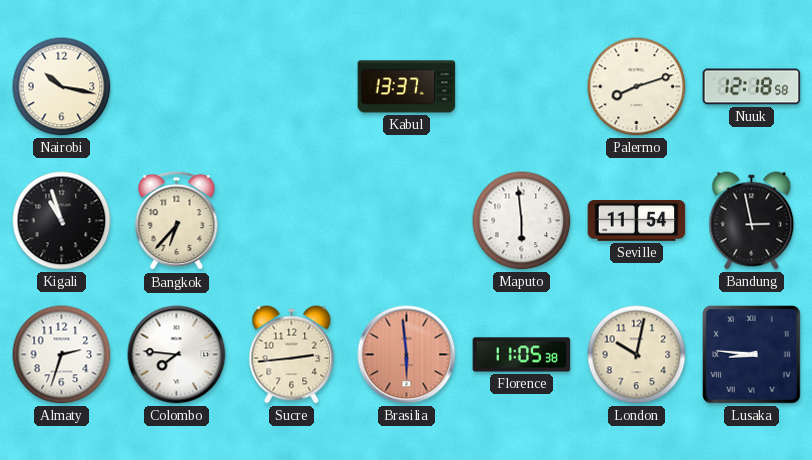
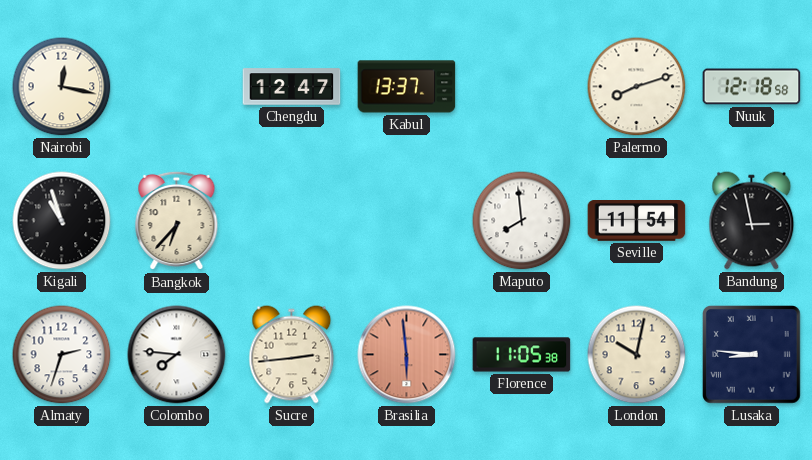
Nairobi: 10:17 -> 12:17
Chengdu: none -> 12:47
Maputo: 5:59 -> 7:59
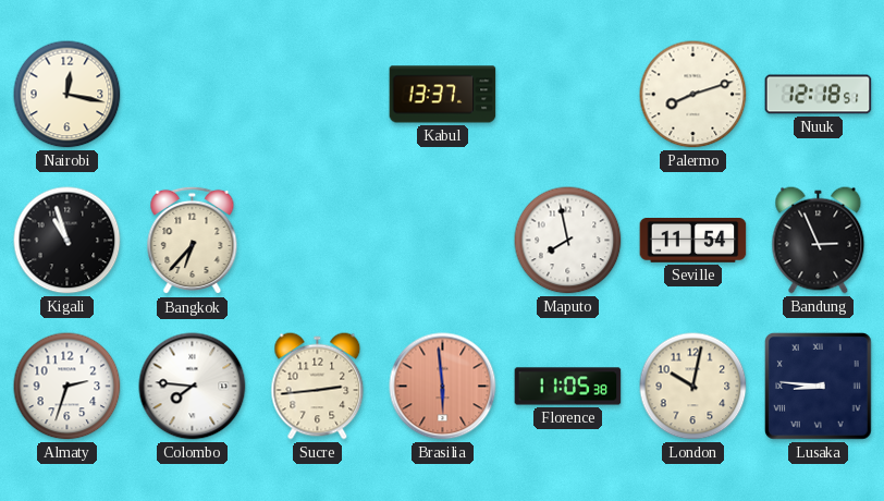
Chengdu: 12:47 -> none
Nuuk: 12:18:58 -> 12:18:51
Maputo: 7:59 -> 7:58
Bandung: 2:58 -> 2:56
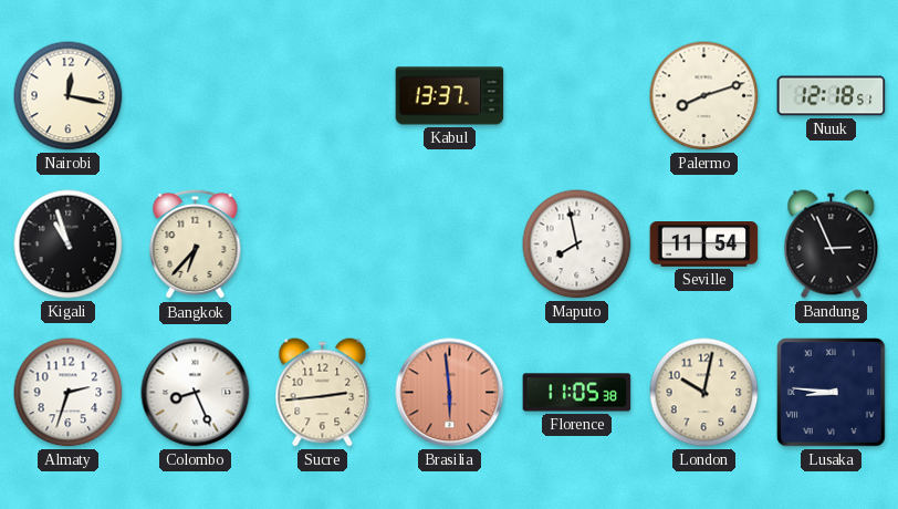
Colombo: 7:46 -> 8:26
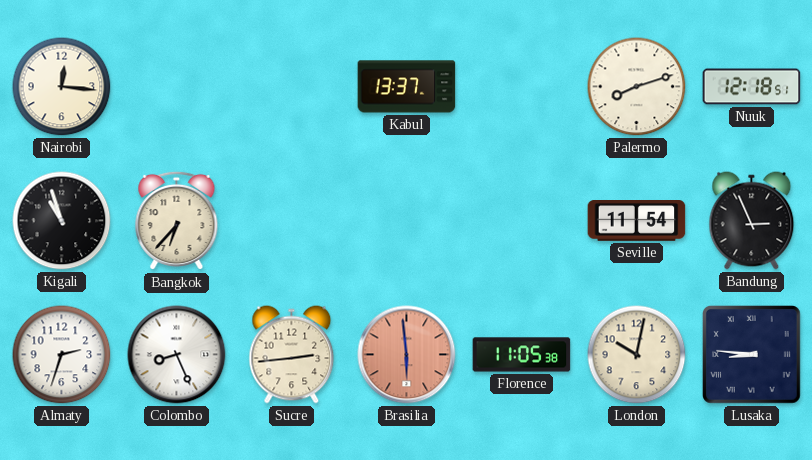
Nairobi: 12:17 -> 12:16
Maputo: 7:58 -> none
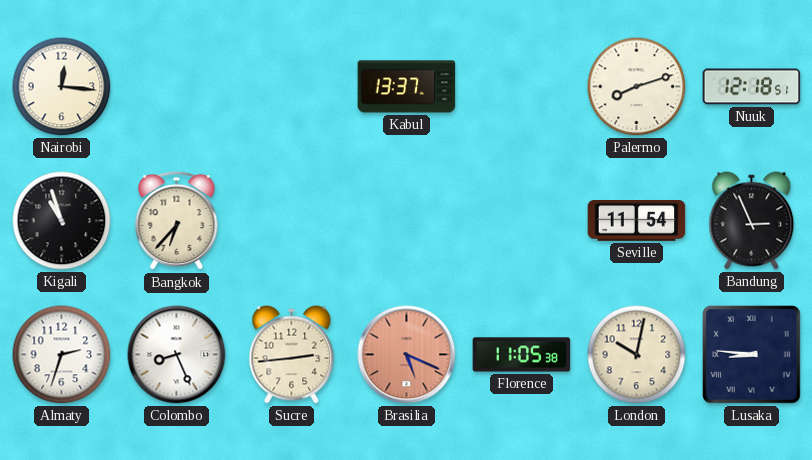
Brasilia: 5:59 -> 5:19
